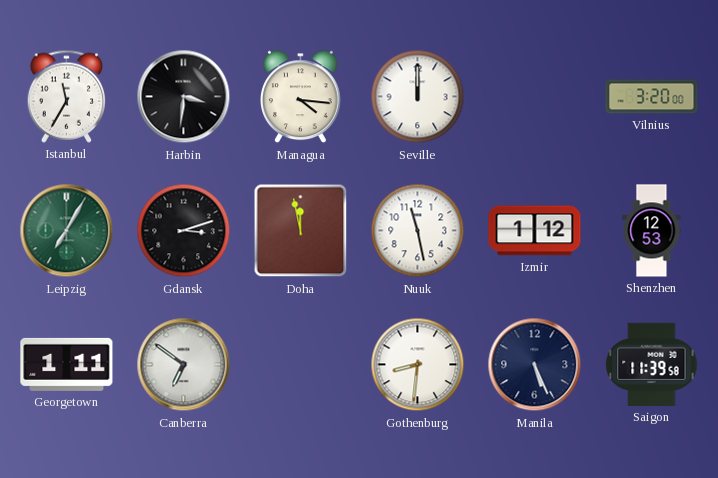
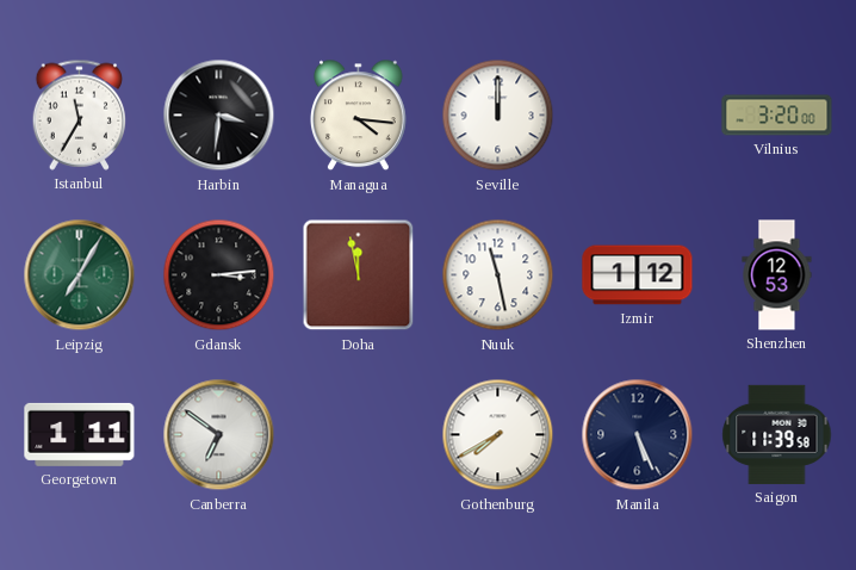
Gdansk: 3:12 -> 3:14
Gothenburg: 8:31 -> 7:40
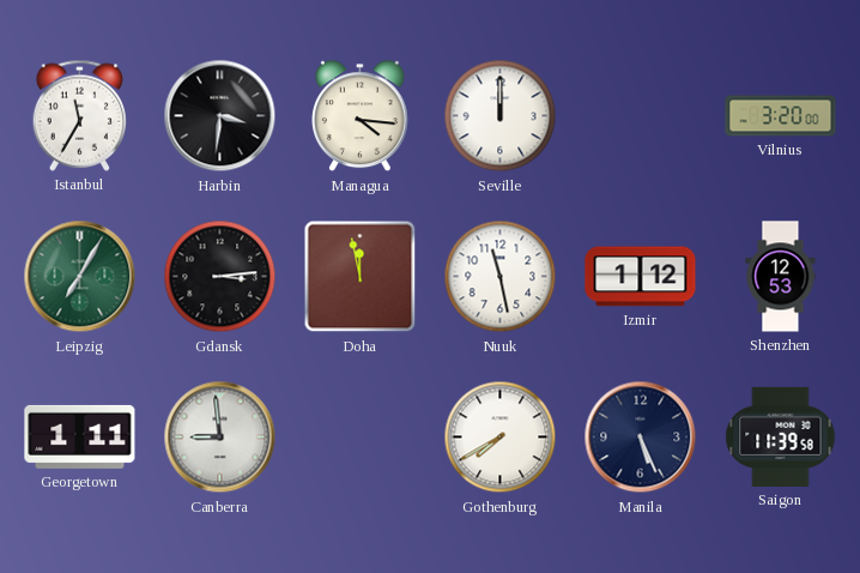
Canberra: 6:51 -> 8:59
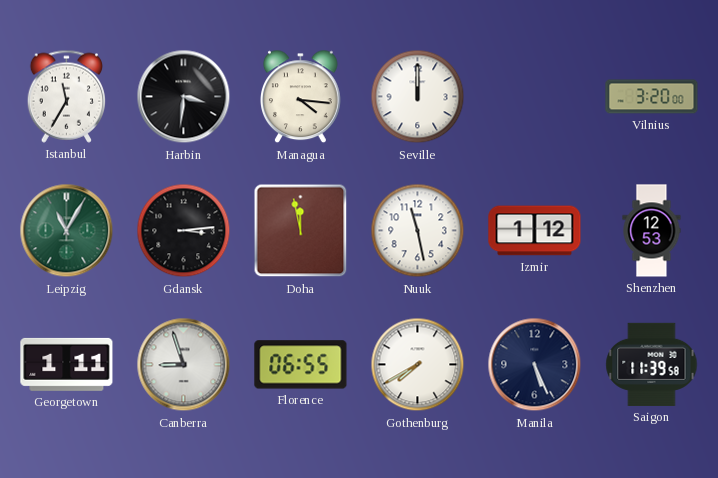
Leipzig: 7:05 -> 11:05
Canberra: 8:59 -> 8:57
Florence: none -> 06:55
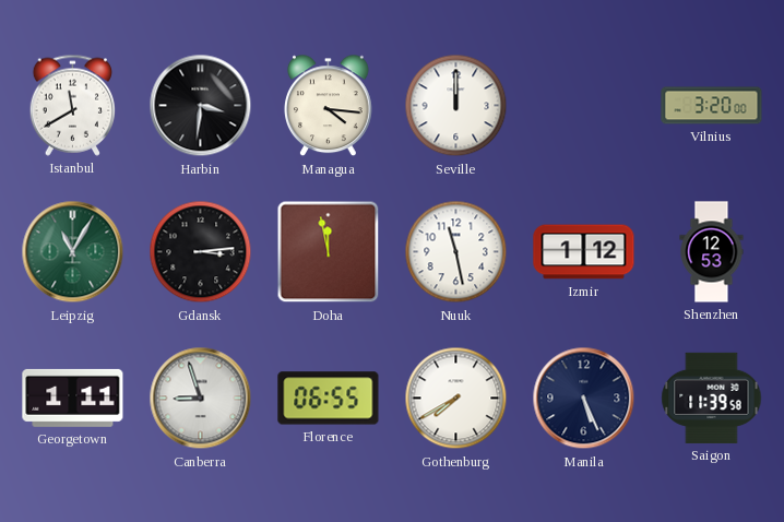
Istanbul: 11:35 -> 11:40
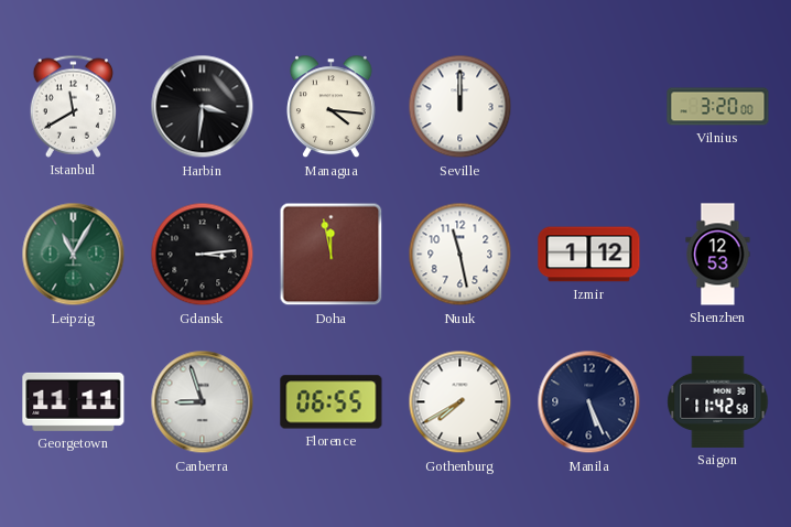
Georgetown: 1:11 -> 11:11
Saigon: 11:39 -> 11:42
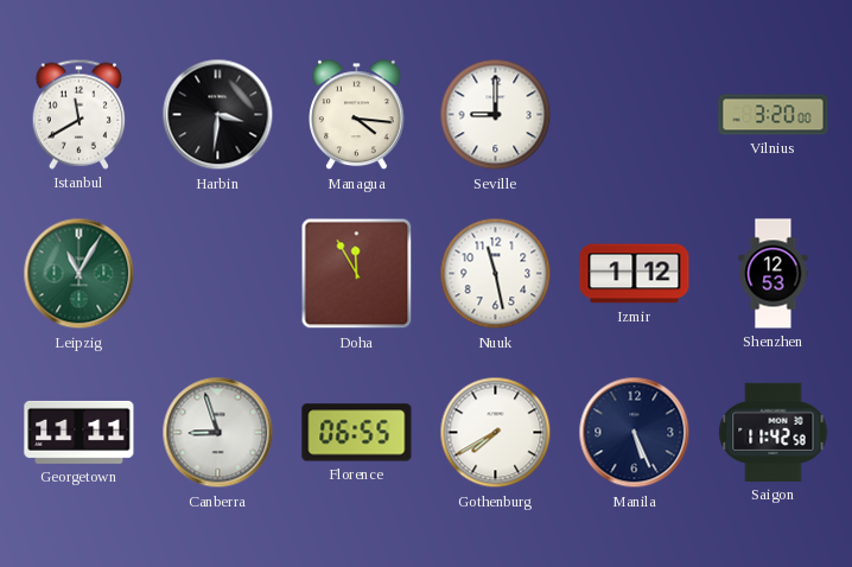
Seville: 12:00 -> 9:00
Gdansk: 3:14 -> none
Doha: 11:58 -> 11:55
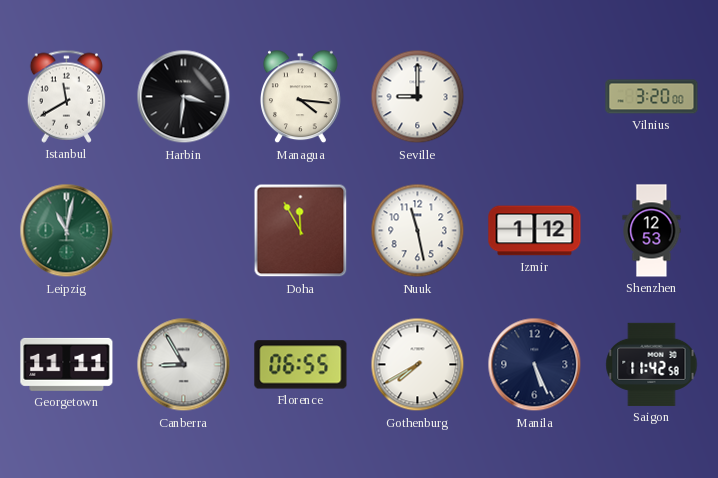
Leipzig: 11:05 -> 11:02
Canberra: 8:57 -> 8:55
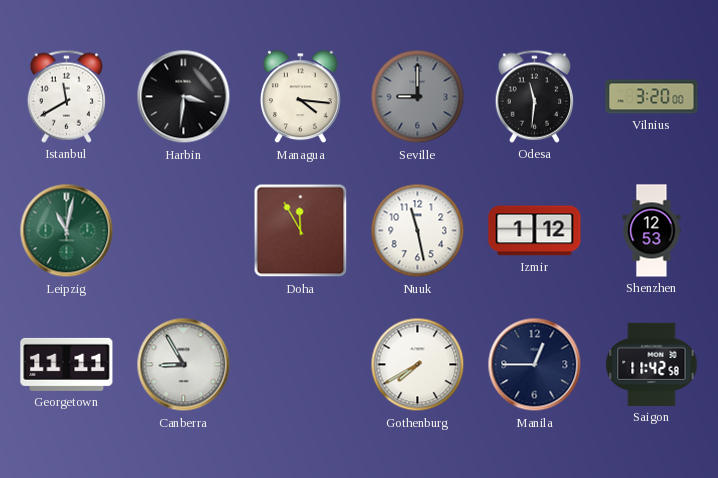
Seville dial: white -> grey
Odesa: none -> 11:31
Florence: 06:55 -> none
Manila: 5:26 -> 12:45
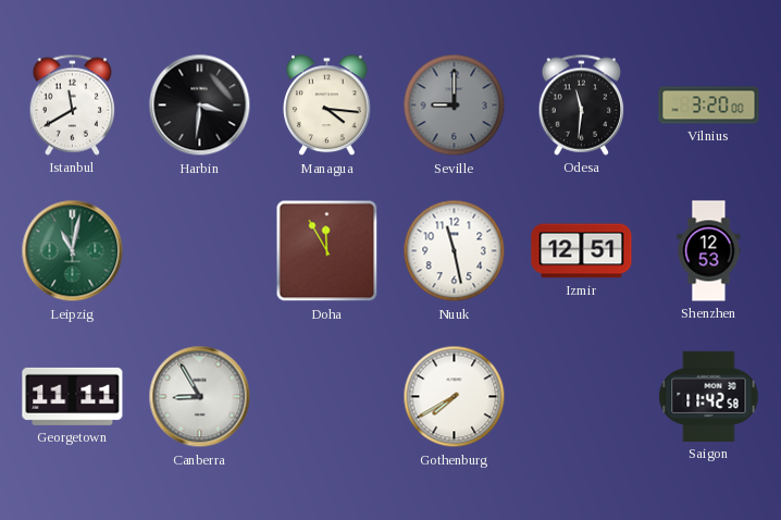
Izmir: 1:12 -> 12:51
Manila: 12:45 -> none
